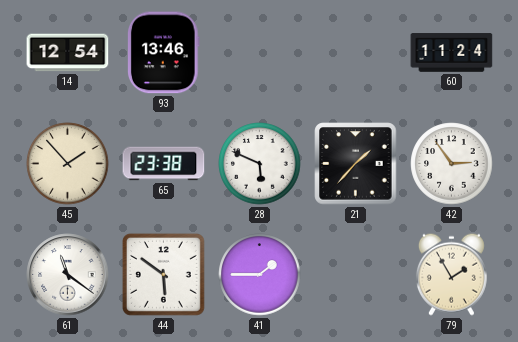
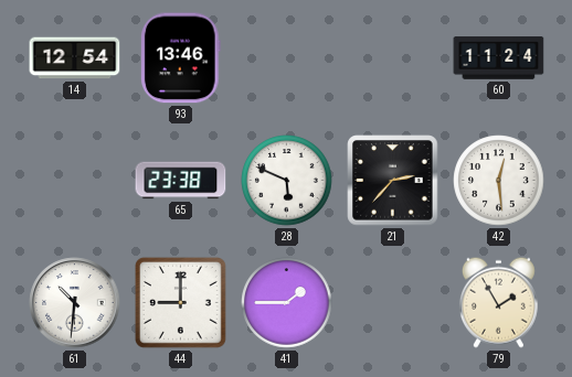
45: 1:53 -> none
21: 1:37 -> 2:37
42: 2:54 -> 12:29
61: 11:21 -> 10:31
44: 5:51 -> 9:00
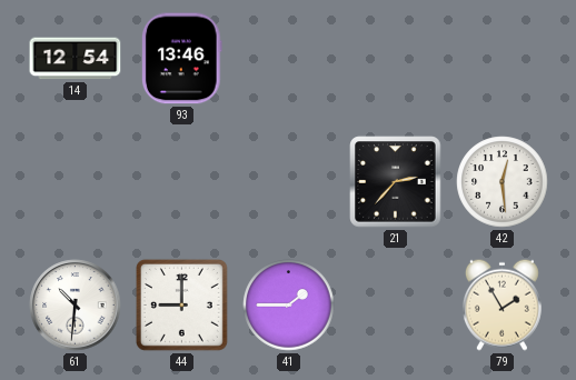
60: 11:24 -> none
65: 23:38 -> none
28: 5:49 -> none
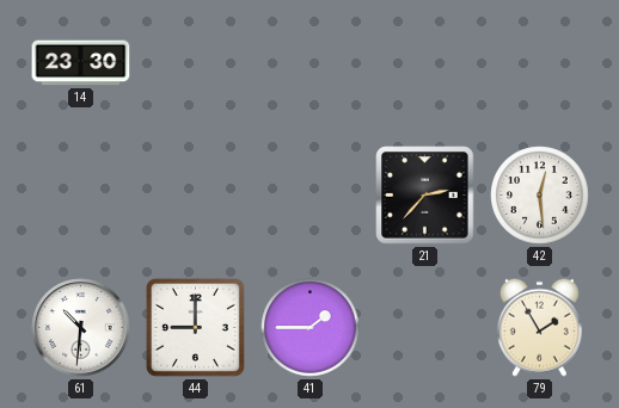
14: 12:54 -> 23:30
93: 13:46 -> none
